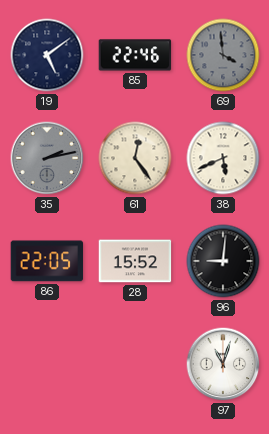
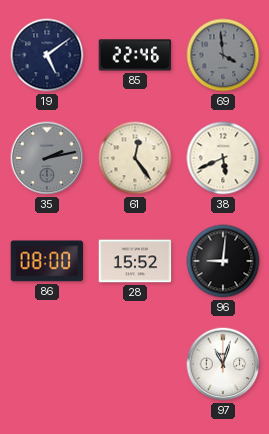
86: 22:05 -> 08:00
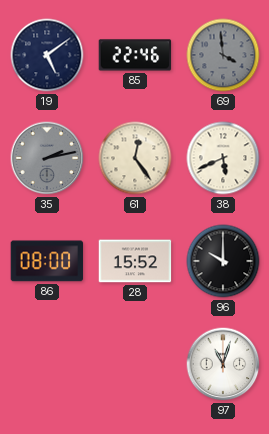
96: 9:01 -> 10:00
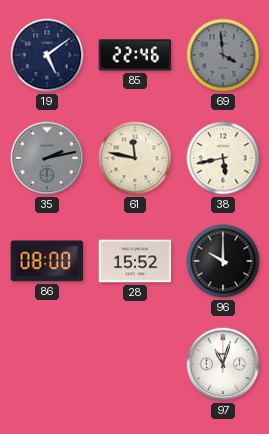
61: 12:24 -> 11:47
38: 5:41 -> 5:43
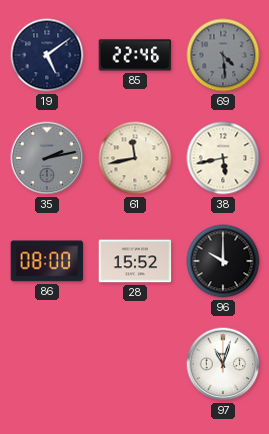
69: 3:59 -> 4:29
61: 11:47 -> 11:43
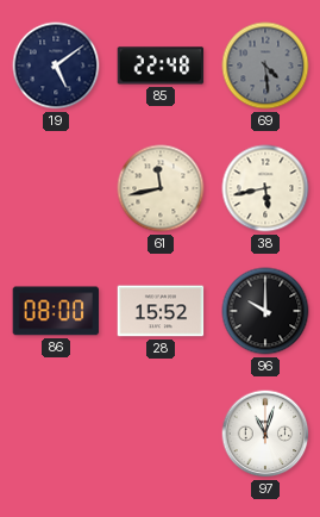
85: 22:46 -> 22:48
35: 2:13 -> none
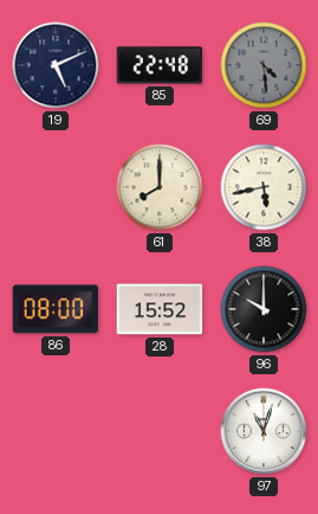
19: 5:09 -> 5:11
61: 11:43 -> 8:00
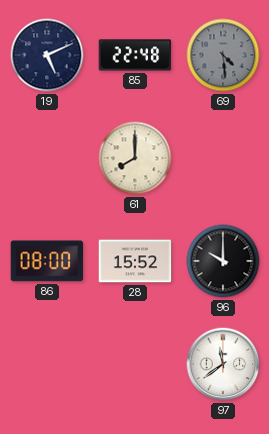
38: 5:43 -> none
97: 11:03 -> 11:39
